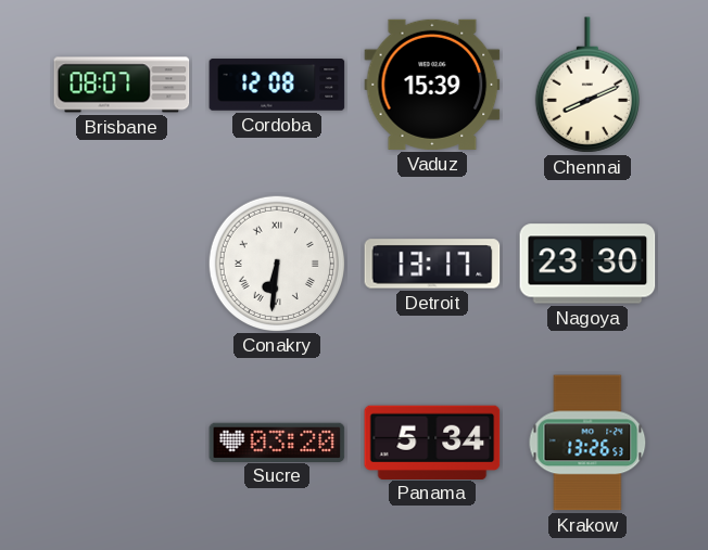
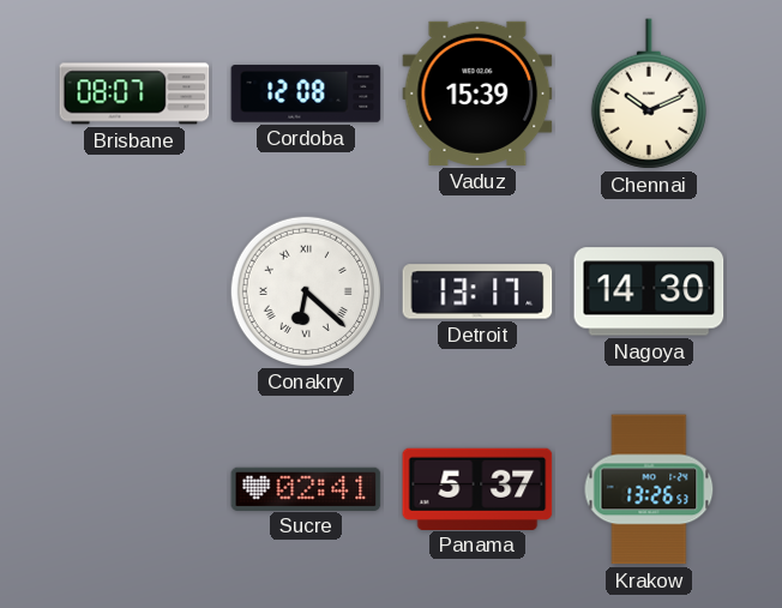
Chennai: 8:11 -> 10:11
Conakry: 6:31 -> 6:22
Nagoya: 23:30 -> 14:30
Sucre: 03:20 -> 02:41
Panama: 5:34 -> 5:37
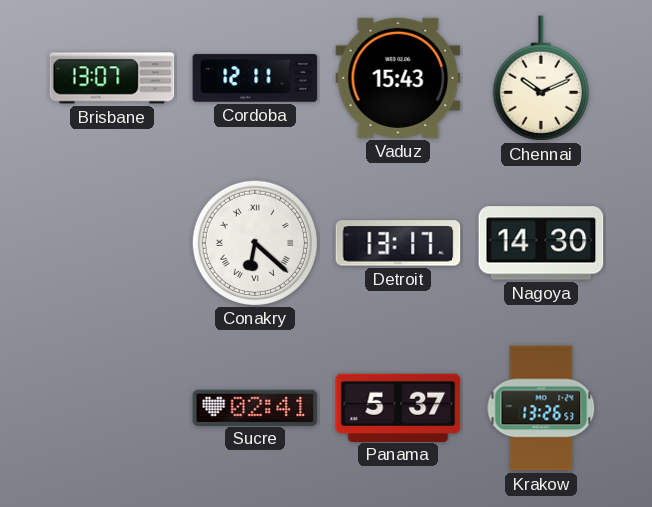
Brisbane: 08:07 -> 13:07
Cordoba: 12:08 -> 12:11
Vaduz: 15:39 -> 15:43
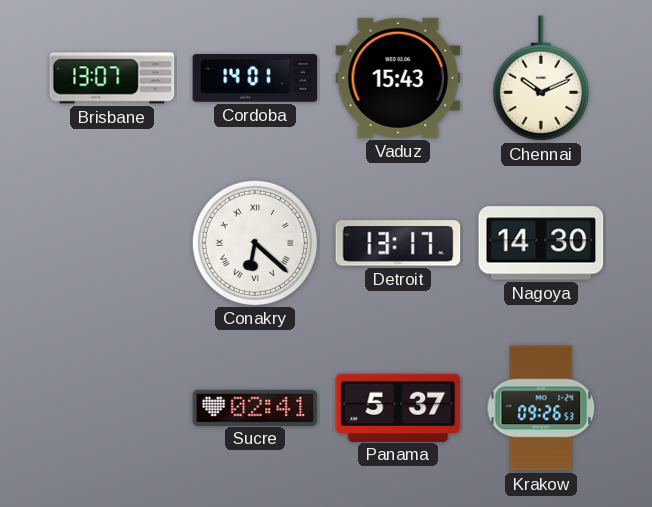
Cordoba: 12:11 -> 14:01
Krakow: 13:26 -> 09:26
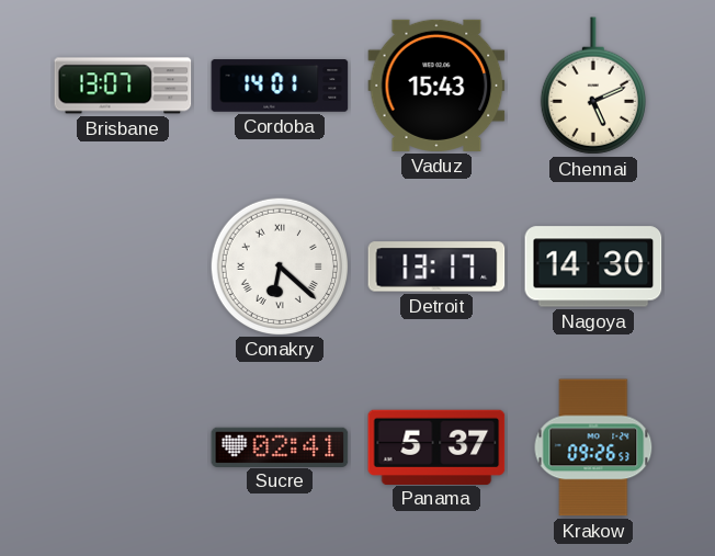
Chennai: 10:11 -> 5:11
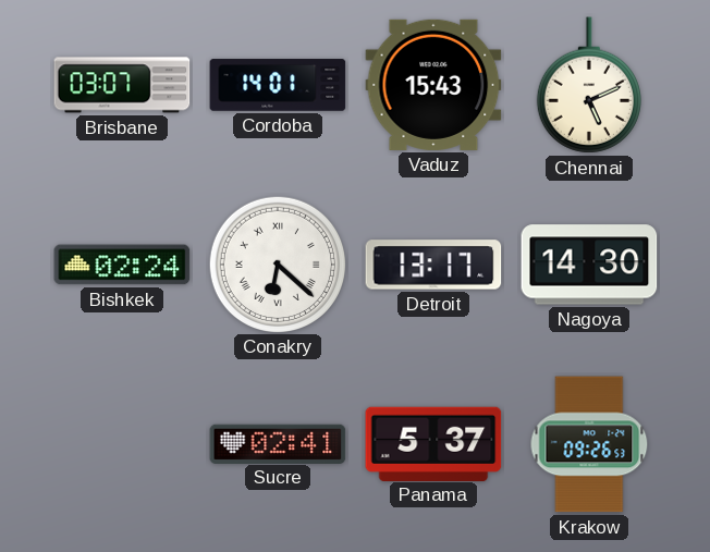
Brisbane: 13:07 -> 03:07
Bishkek: none -> 02:24
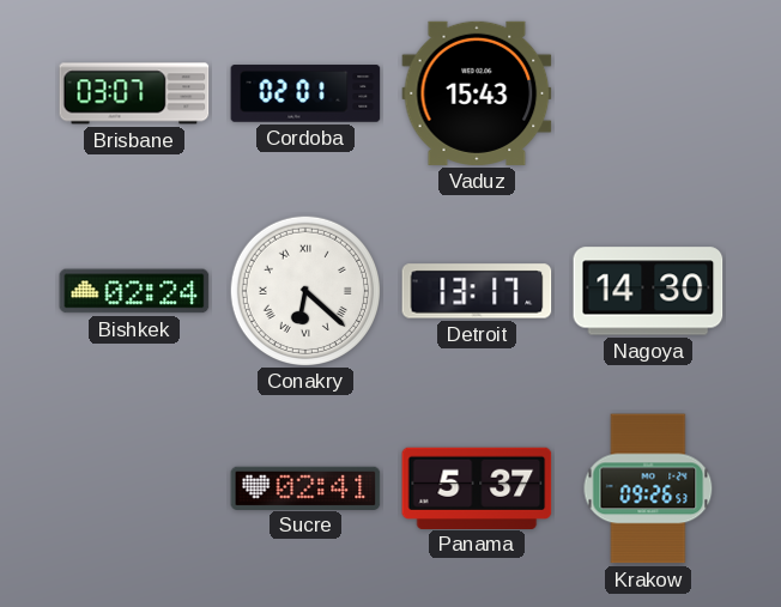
Cordoba: 14:01 -> 02:01
Chennai: 5:11 -> none
